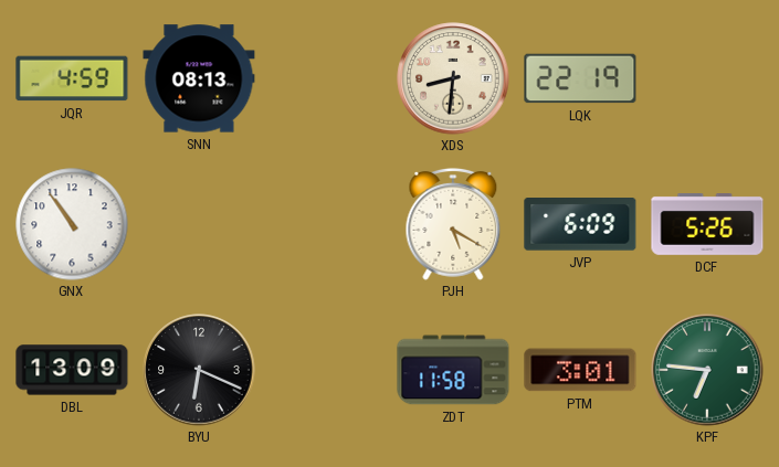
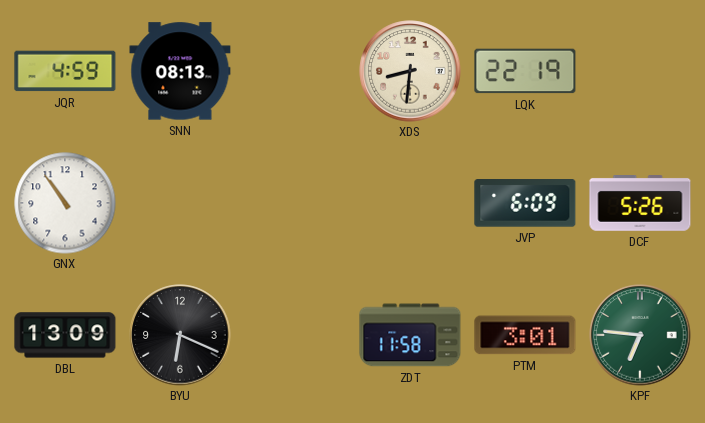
PJH: 5:20 -> none
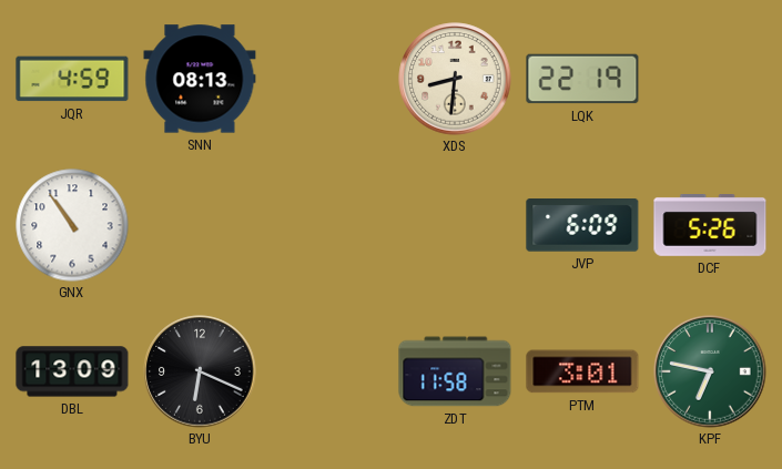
KPF: 6:46 -> 6:47
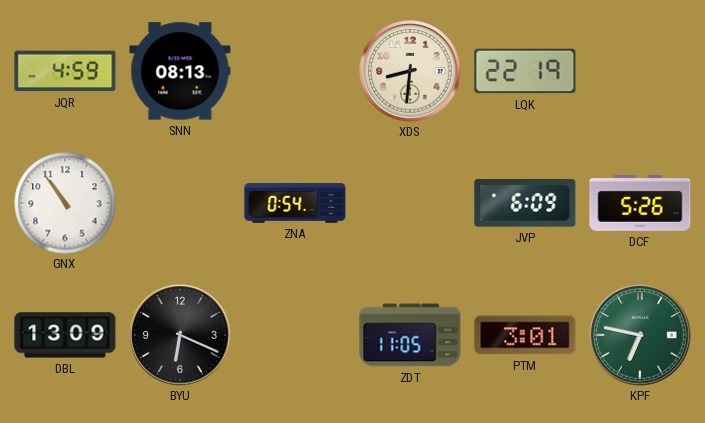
ZNA: none -> 0:54
ZDT: 11:58 -> 11:05
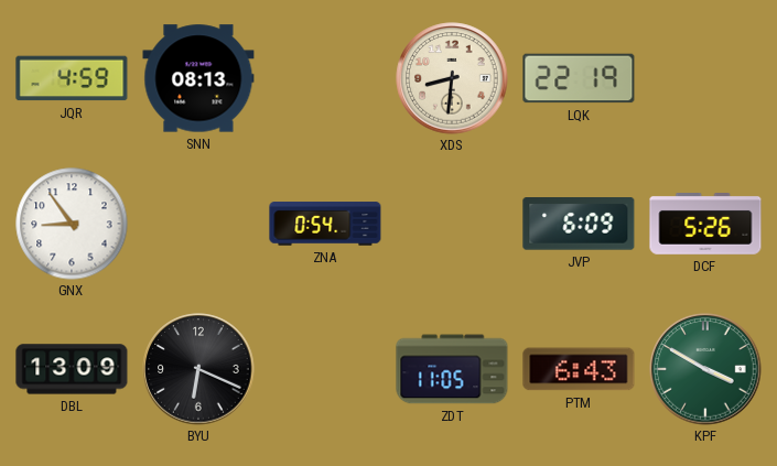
GNX: 10:54 -> 8:54
PTM: 3:01 -> 6:43
KPF: 6:47 -> 3:50
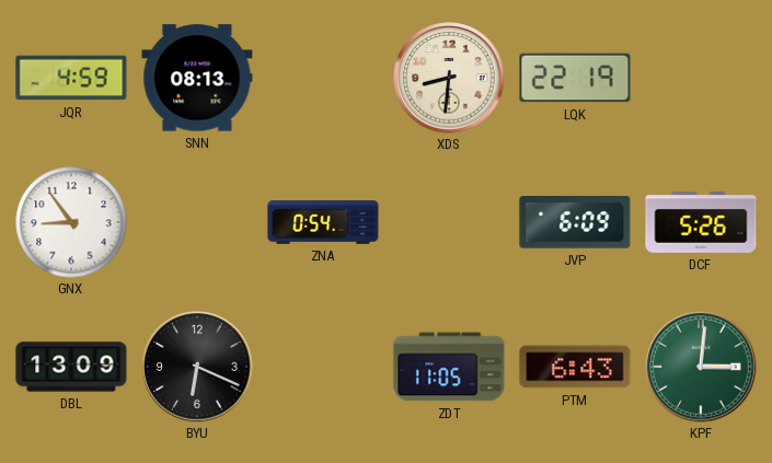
KPF: 3:50 -> 3:01
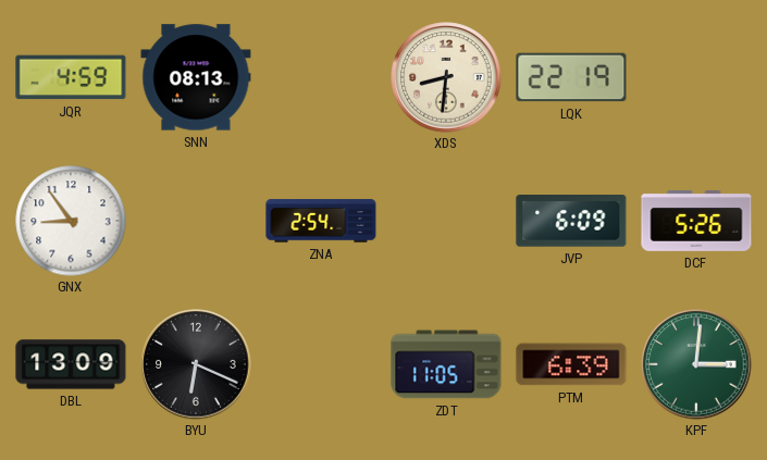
ZNA: 0:54 -> 2:54
PTM: 6:43 -> 6:39
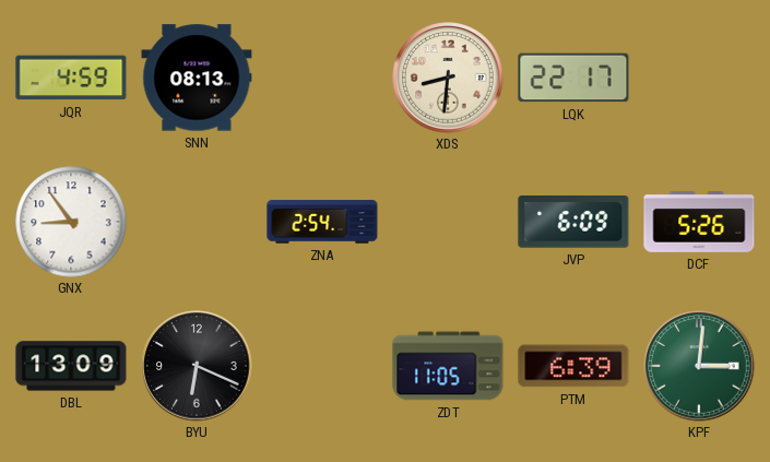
LQK: 22:19 -> 22:17
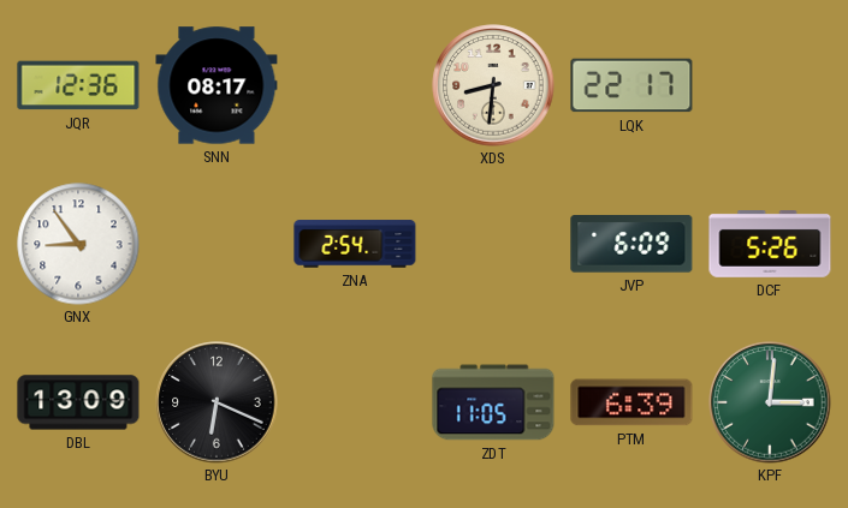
JQR: 4:59 -> 12:36
SNN: 08:13 -> 08:17
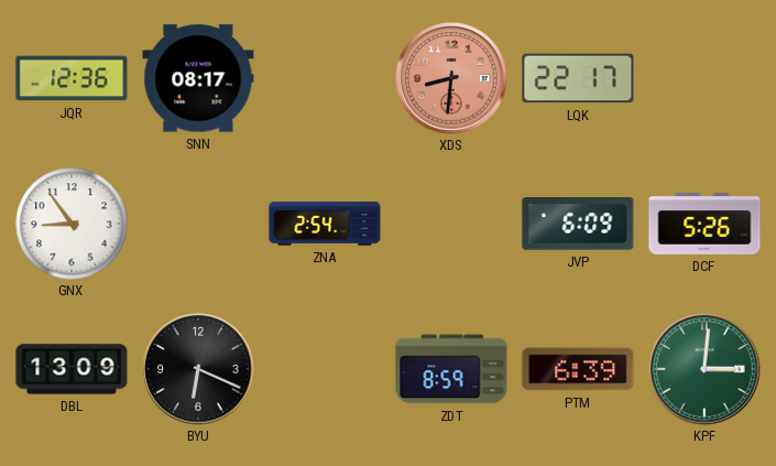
XDS dial: cream -> salmon
ZDT: 11:05 -> 8:59
